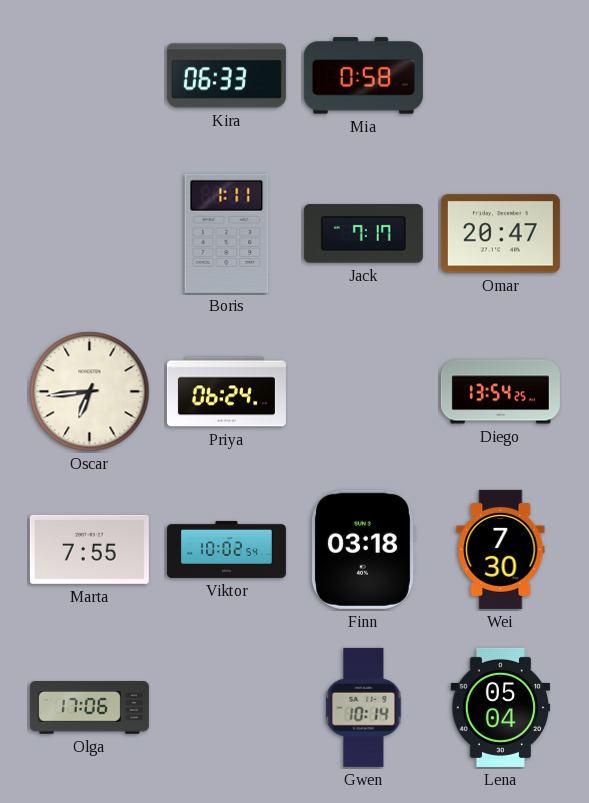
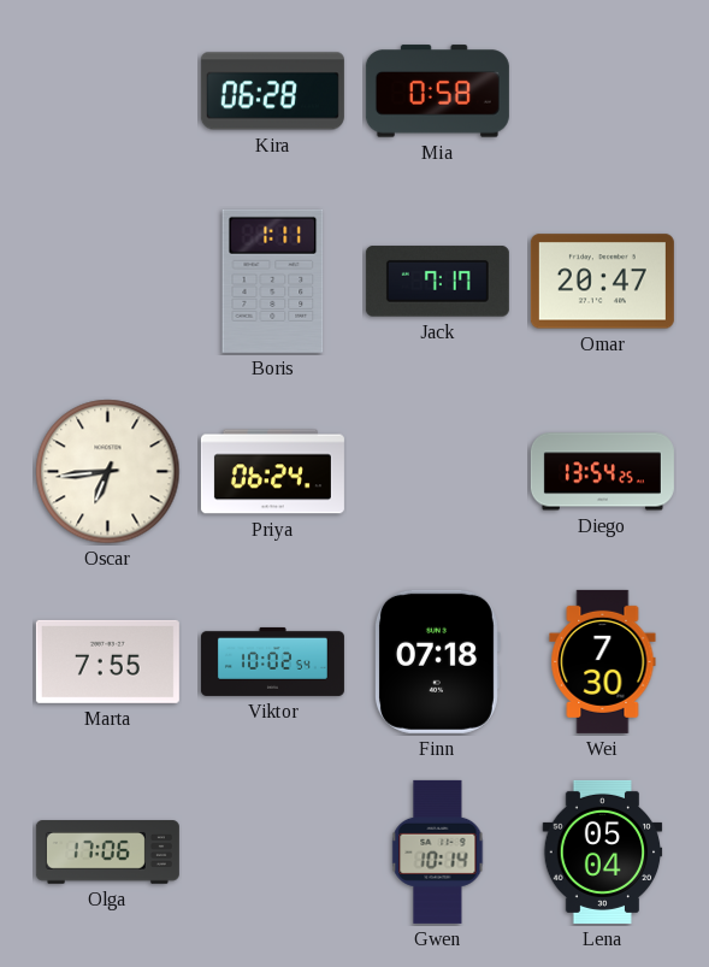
Kira: 06:33 -> 06:28
Finn: 03:18 -> 07:18
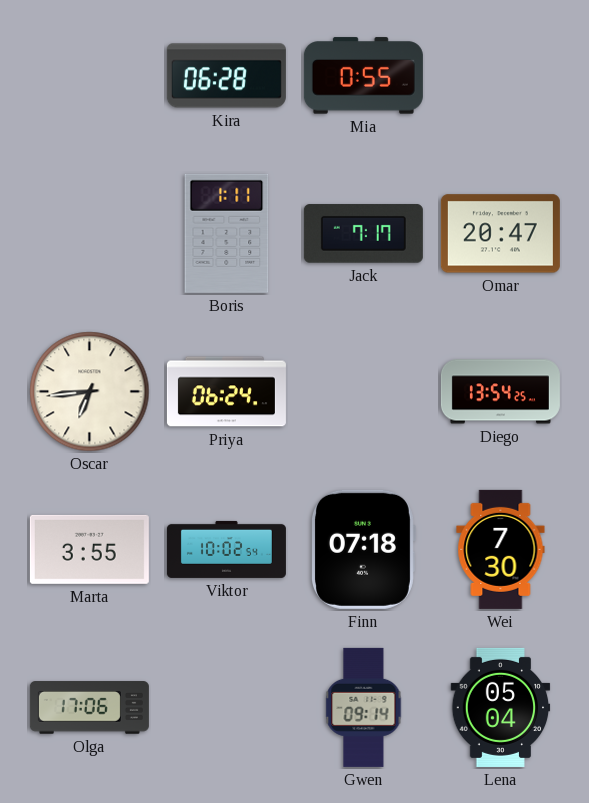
Mia: 0:58 -> 0:55
Marta: 7:55 -> 3:55
Gwen: 10:14 -> 09:14
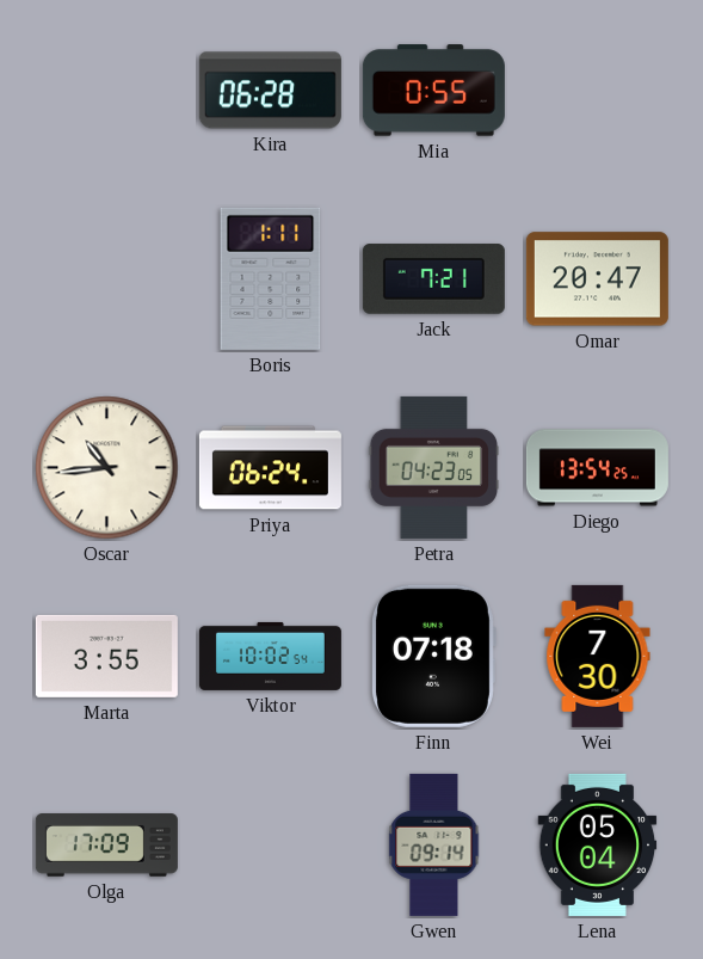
Jack: 7:17 -> 7:21
Oscar: 6:44 -> 10:44
Petra: none -> 04:23
Olga: 17:06 -> 17:09
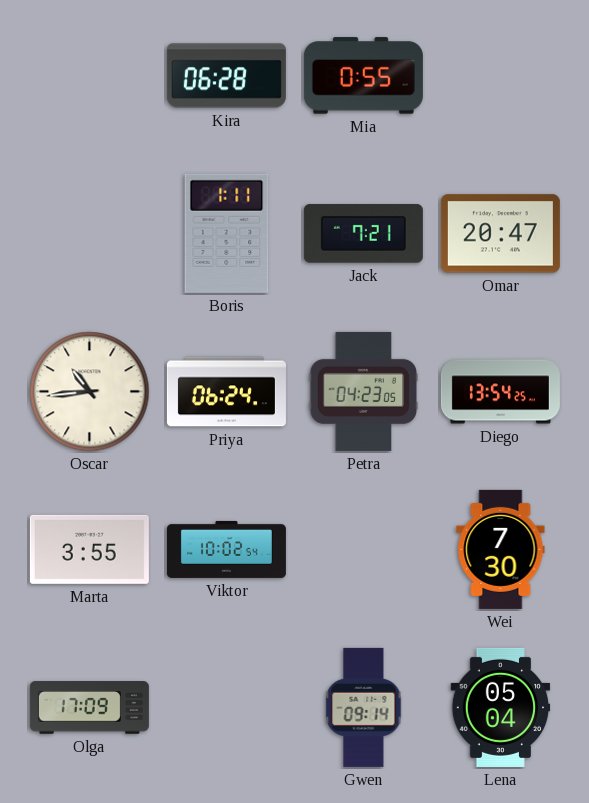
Finn: 07:18 -> none
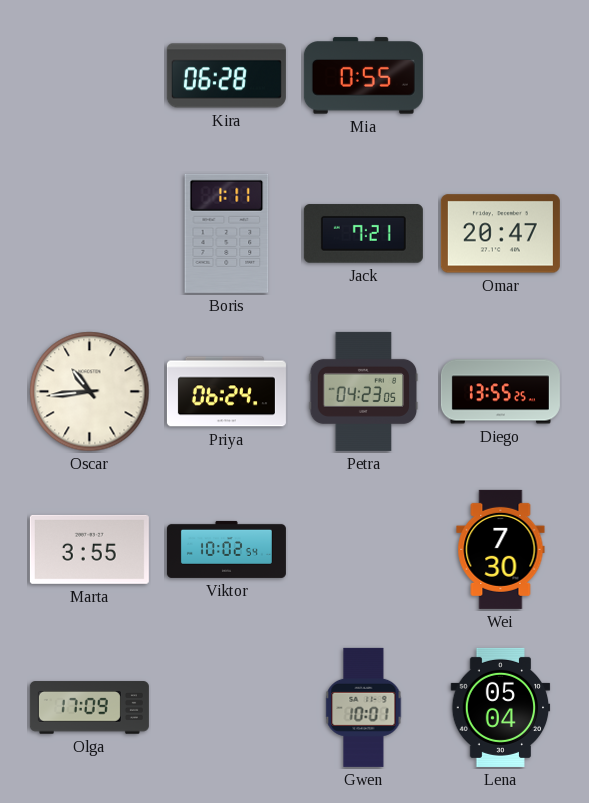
Diego: 13:54 -> 13:55
Gwen: 09:14 -> 10:01
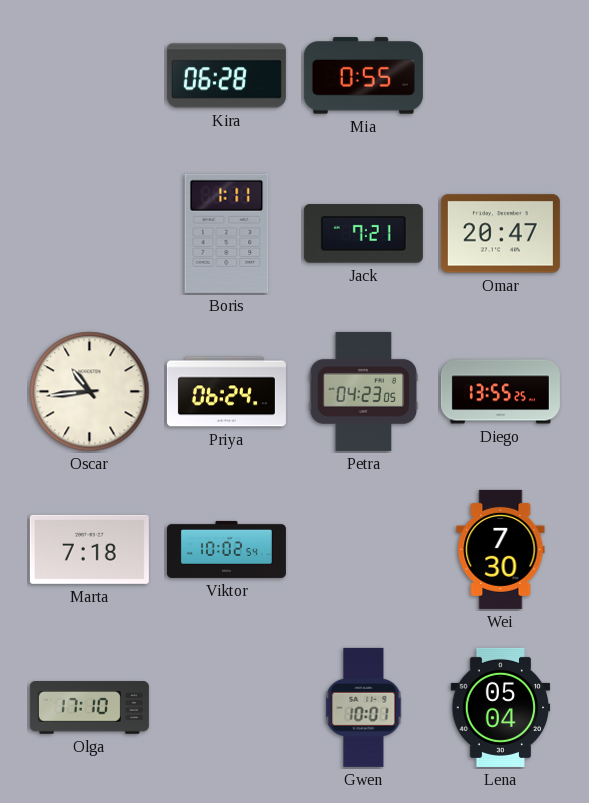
Marta: 3:55 -> 7:18
Olga: 17:09 -> 17:10
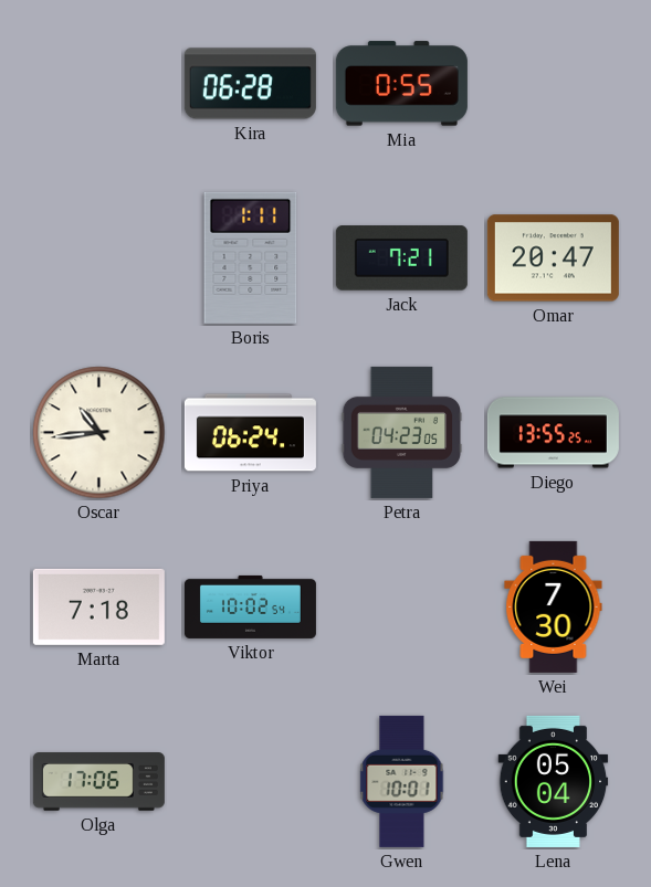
Olga: 17:10 -> 17:06
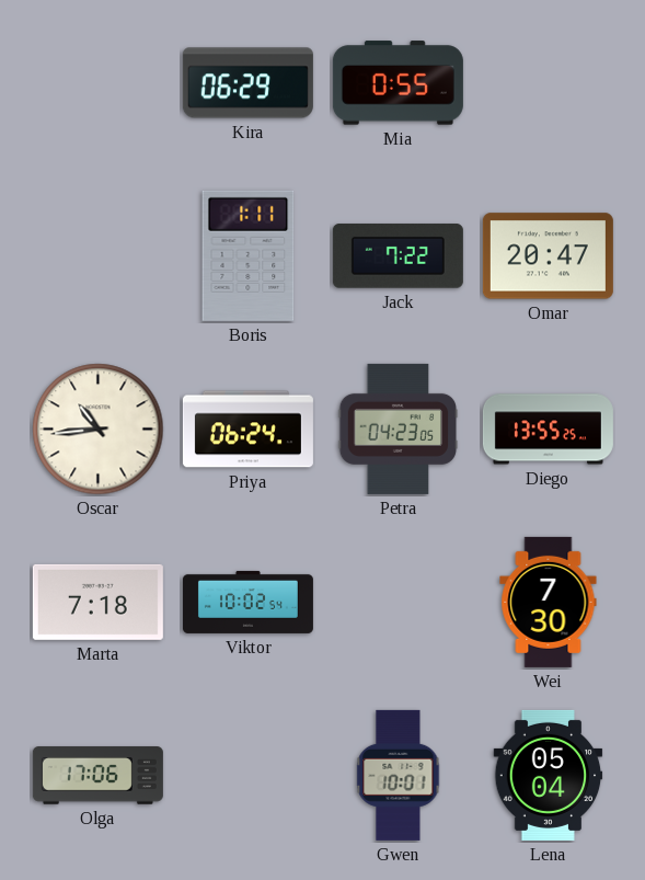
Kira: 06:28 -> 06:29
Jack: 7:21 -> 7:22
